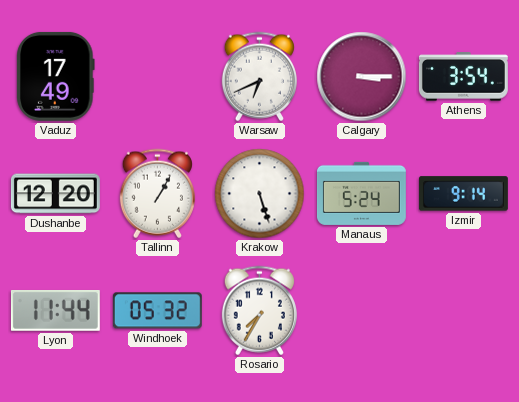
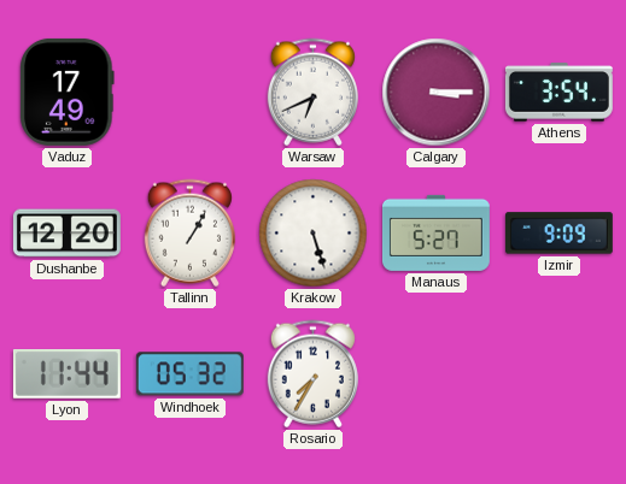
Manaus: 5:24 -> 5:27
Izmir: 9:14 -> 9:09
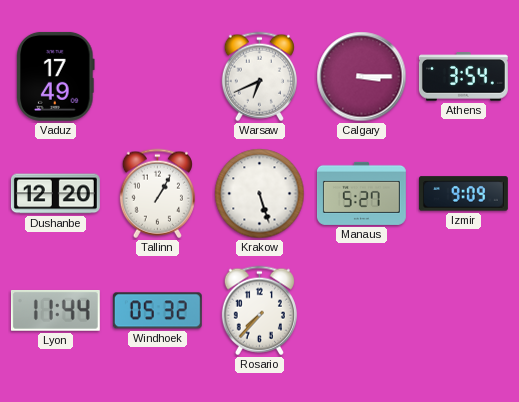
Rosario: 7:35 -> 7:37
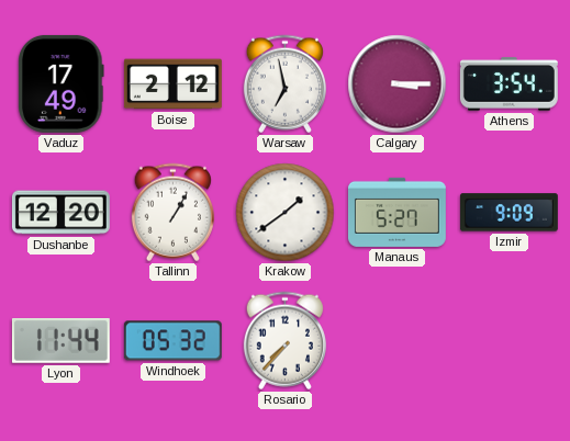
Boise: none -> 2:12
Warsaw: 6:41 -> 6:58
Krakow: 5:27 -> 1:39
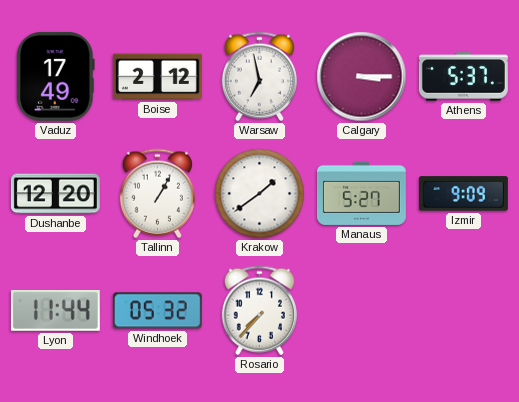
Athens: 3:54 -> 5:37
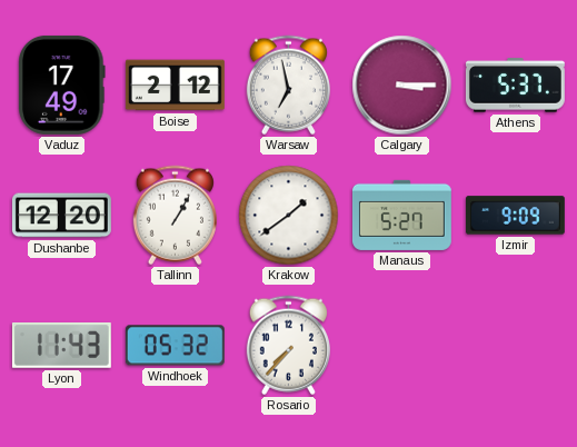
Lyon: 11:44 -> 11:43
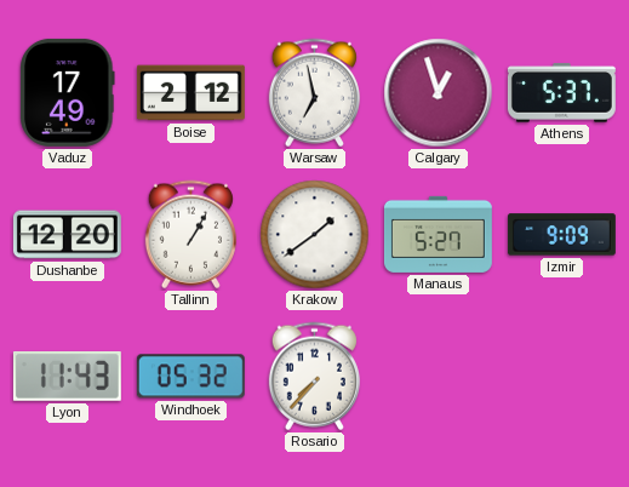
Calgary: 3:15 -> 12:57
